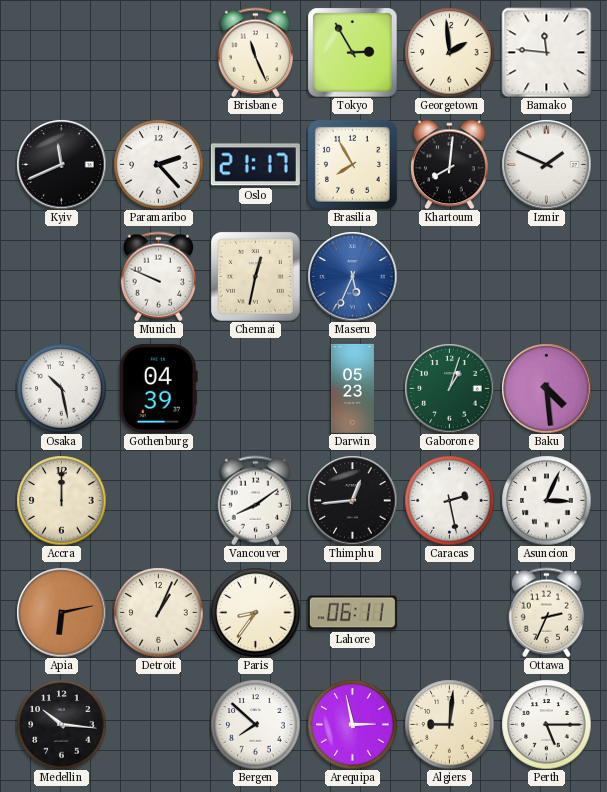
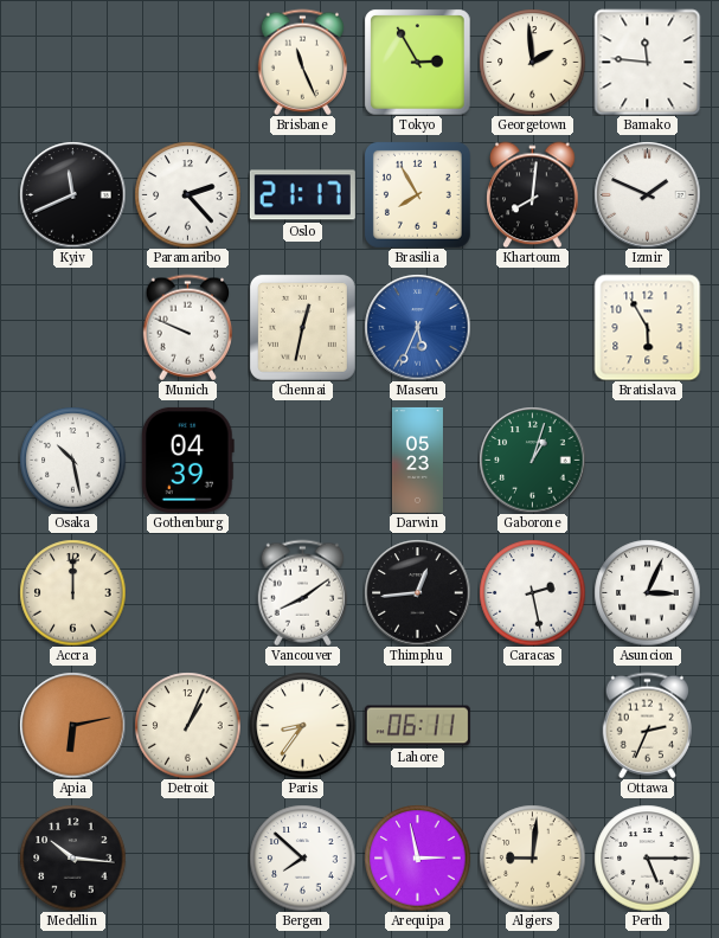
Bratislava: none -> 5:55
Baku: 4:29 -> none
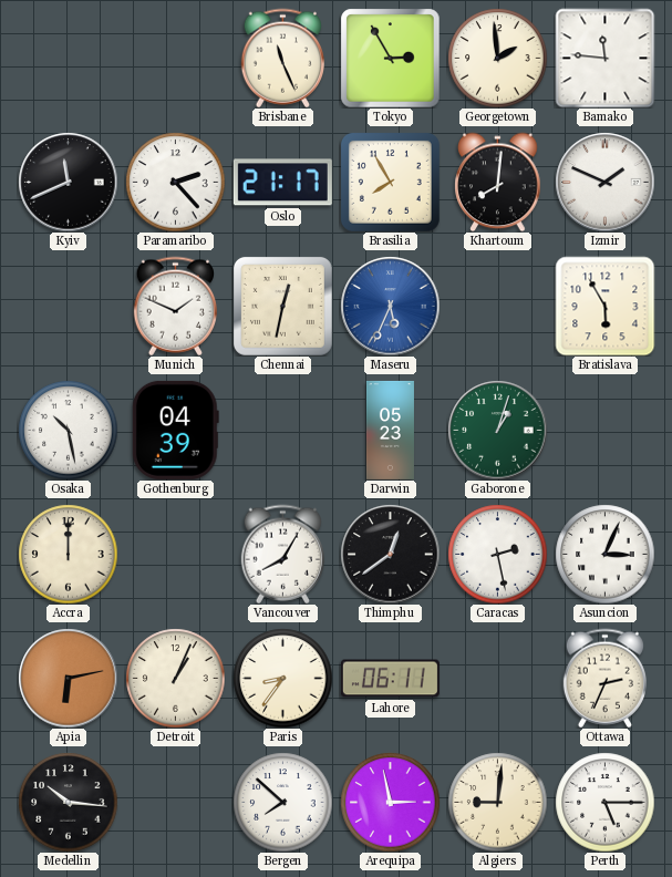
Munich: 9:49 -> 1:49
Vancouver: 8:09 -> 8:05
Thimphu: 12:44 -> 12:39
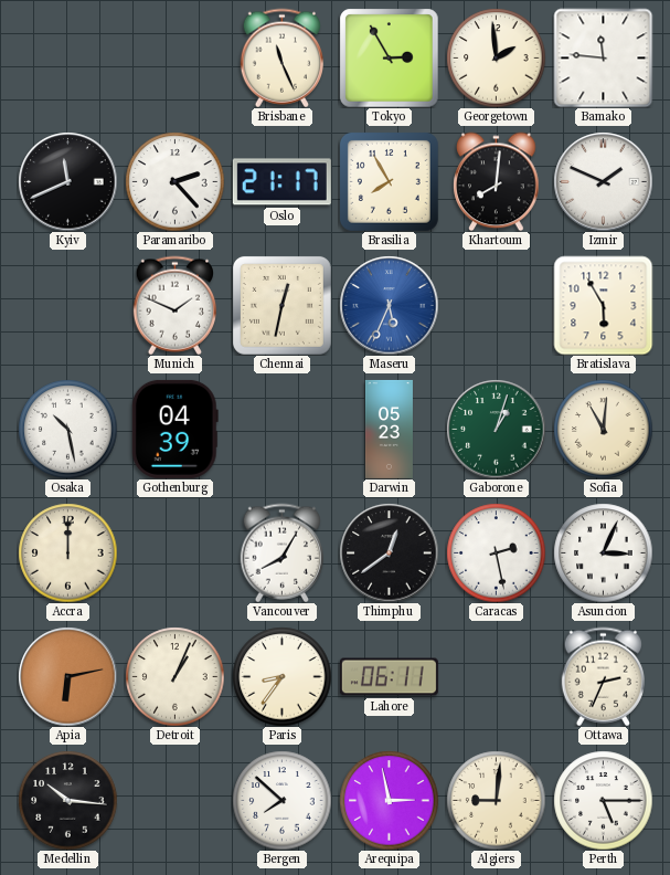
Sofia: none -> 11:01
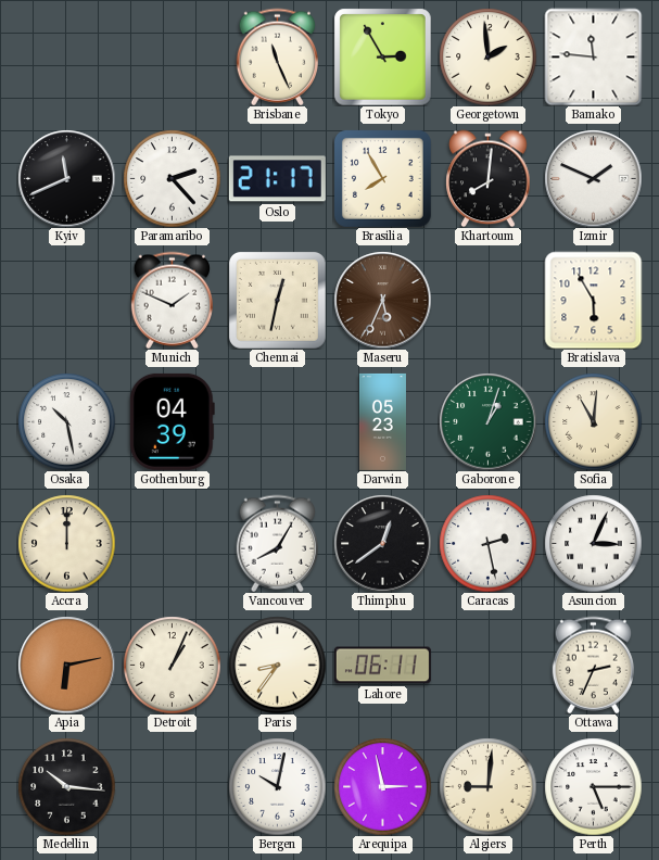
Maseru dial: blue -> brown
Bergen: 7:52 -> 10:02
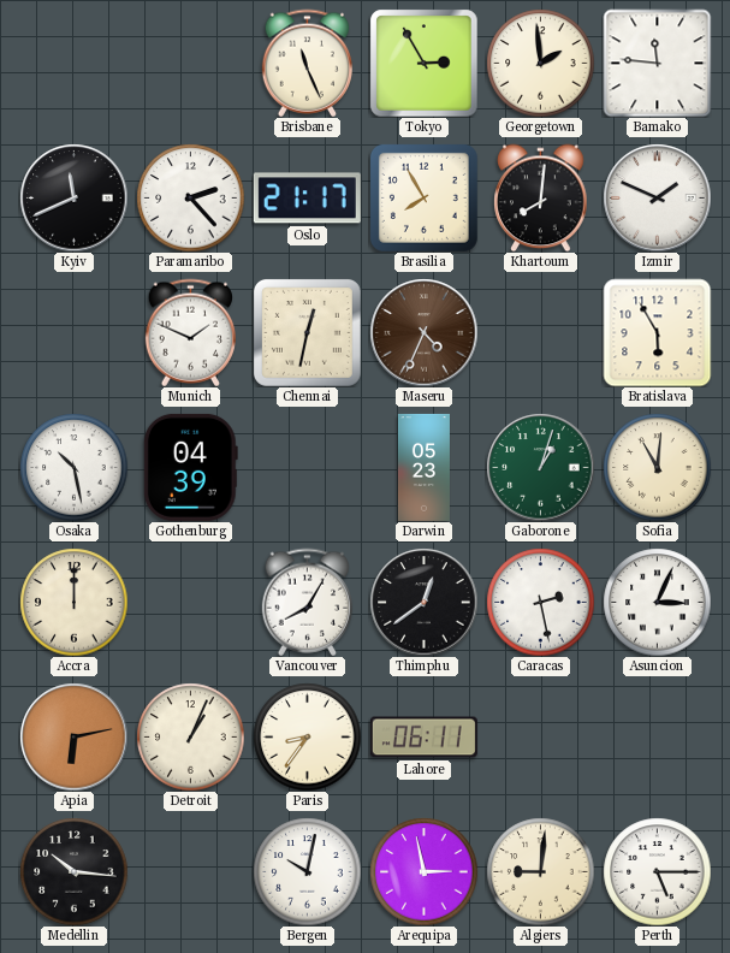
Maseru: 5:34 -> 4:34
Ottawa: 2:34 -> none
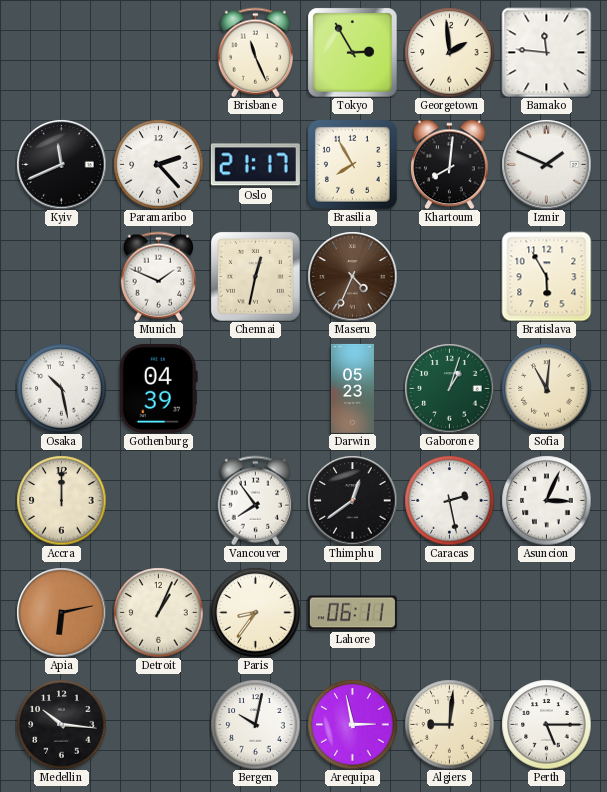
Vancouver: 8:05 -> 7:54
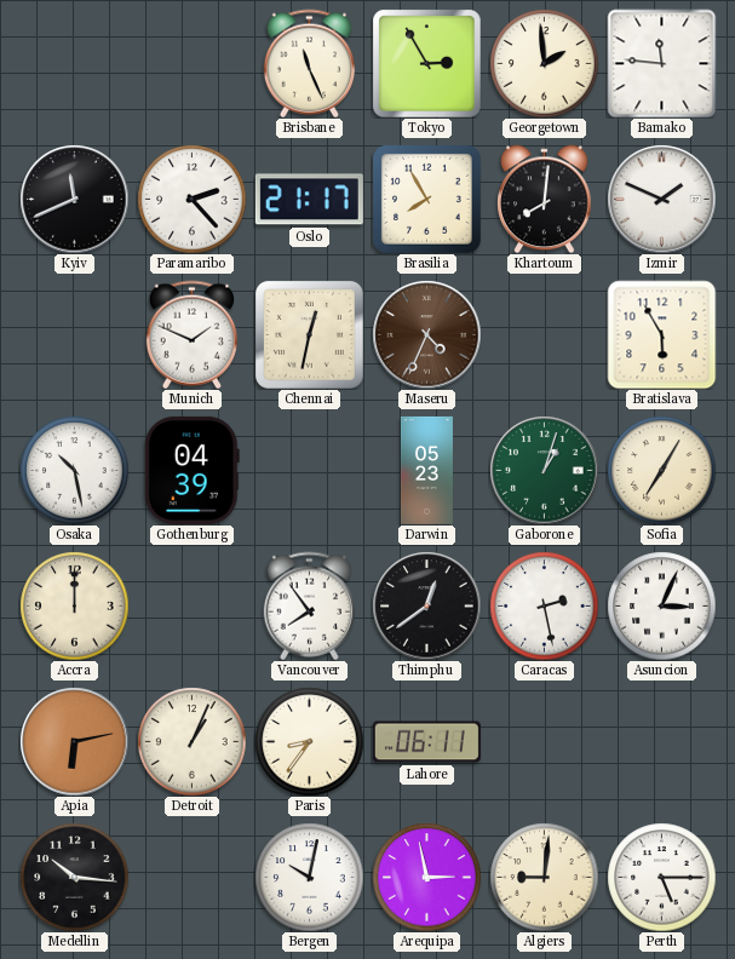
Sofia: 11:01 -> 7:05
